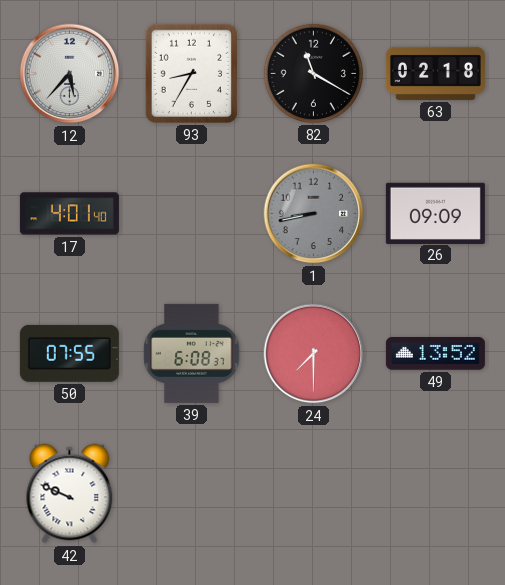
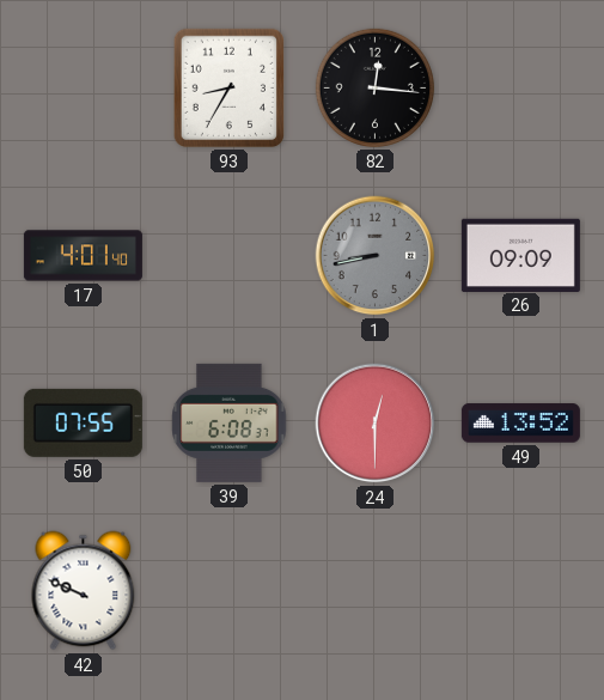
12: 5:37 -> none
82: 11:20 -> 12:16
63: 02:18 -> none
24: 7:30 -> 12:30
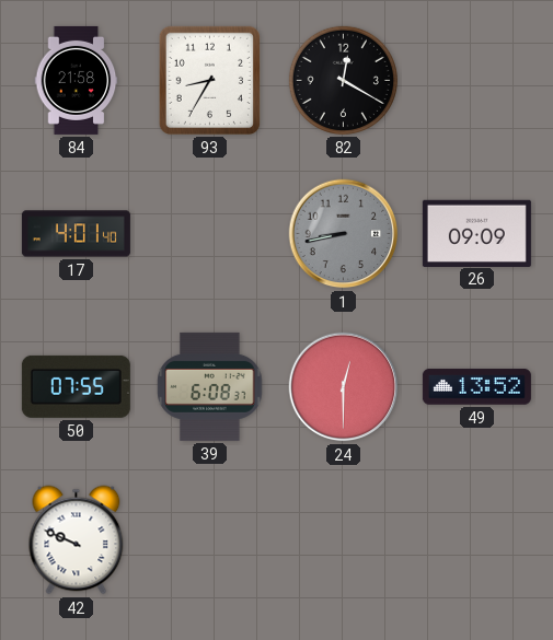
84: none -> 21:58
82: 12:16 -> 12:20
